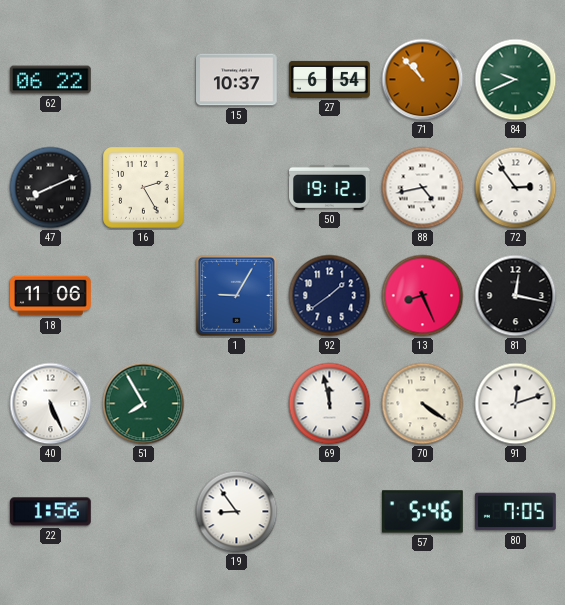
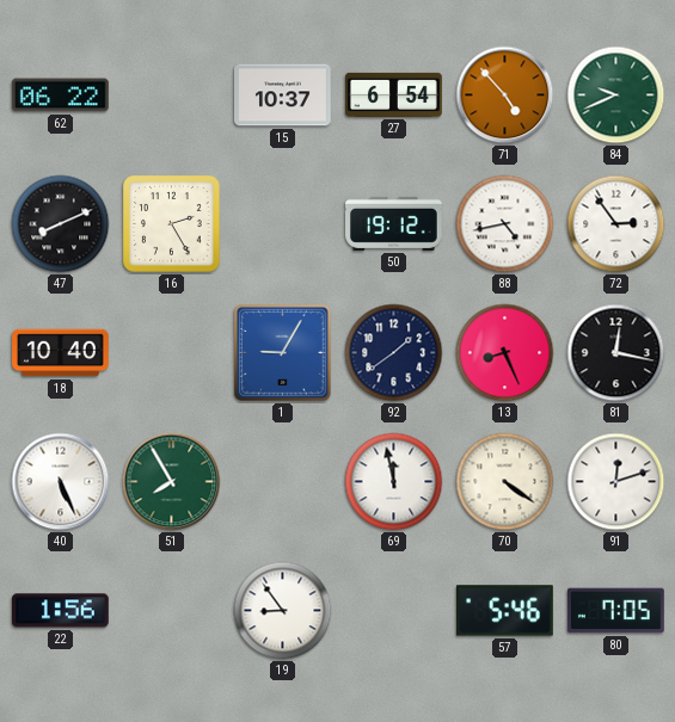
71: 10:53 -> 4:53
18: 11:06 -> 10:40
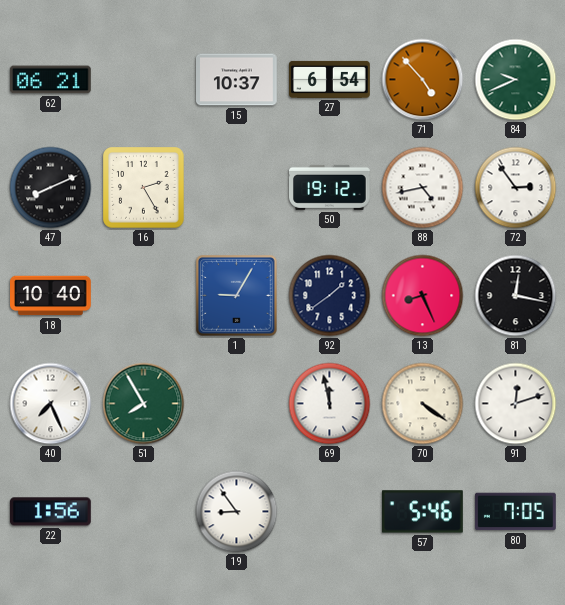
62: 06:22 -> 06:21
40: 5:26 -> 7:26
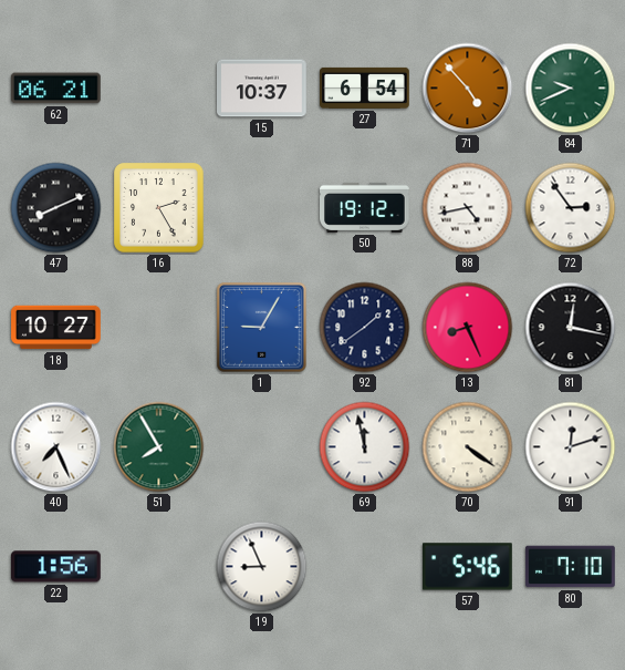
18: 10:40 -> 10:27
19: 8:54 -> 8:56
80: 7:05 -> 7:10
